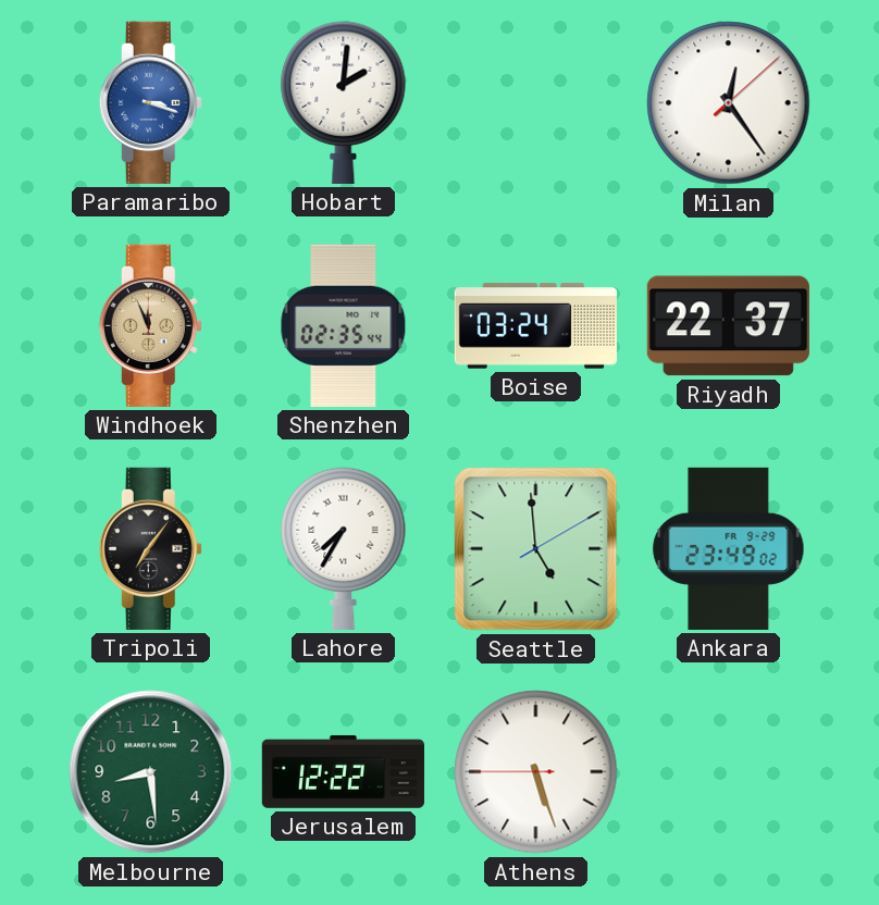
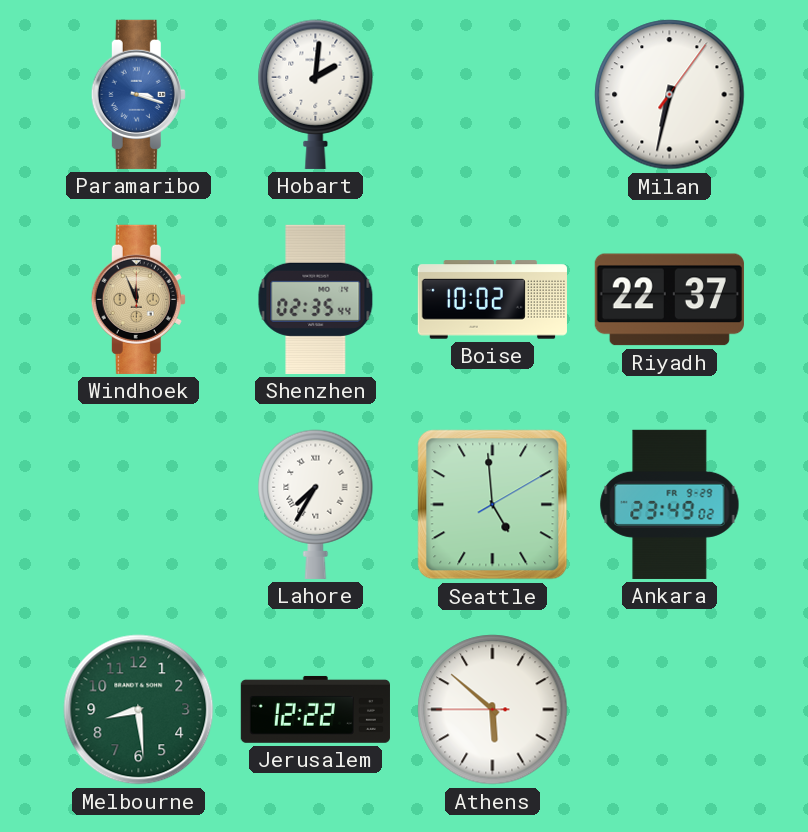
Milan: 12:24 -> 6:32
Boise: 03:24 -> 10:02
Tripoli: 7:06 -> none
Athens: 5:26 -> 5:51
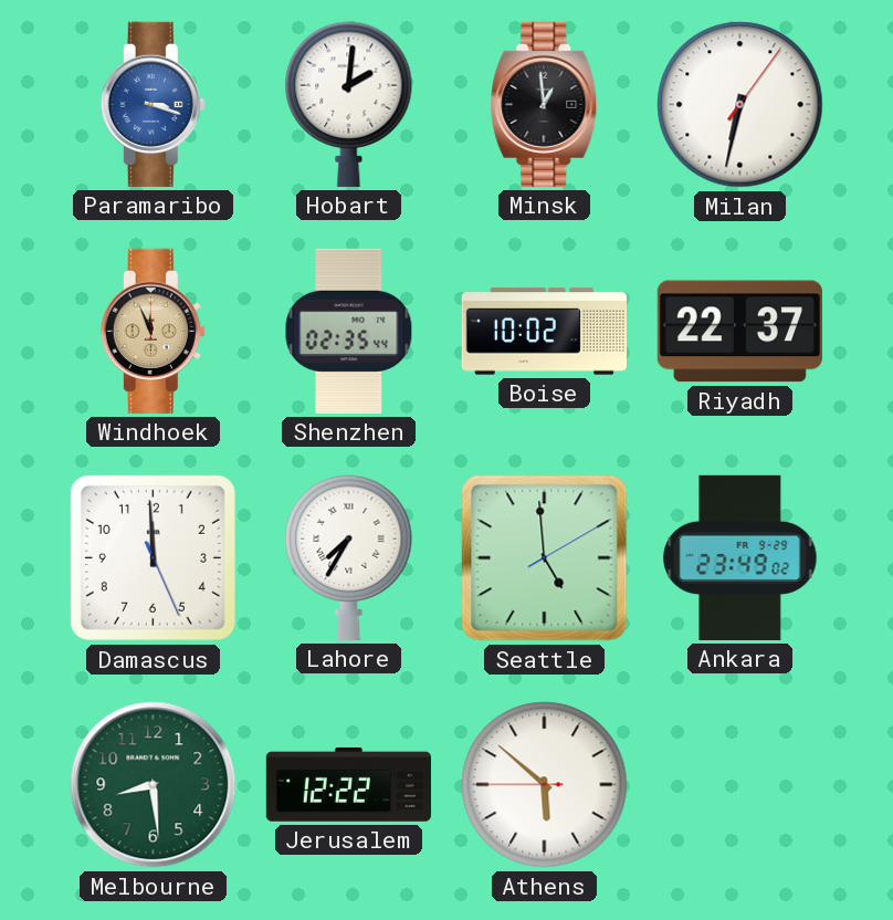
Minsk: none -> 12:59
Damascus: none -> 11:59
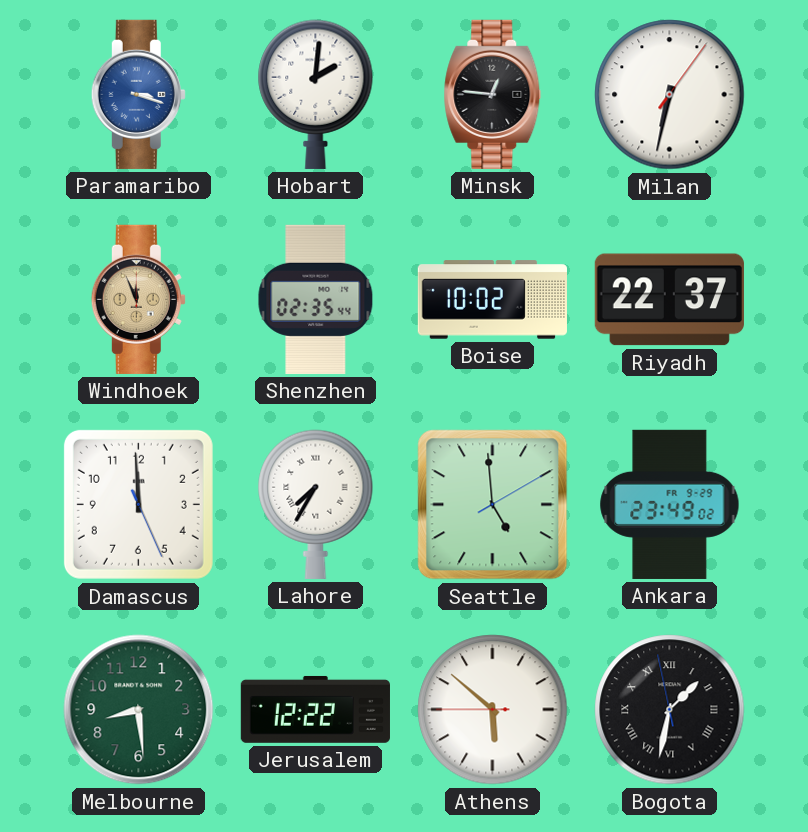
Minsk: 12:59 -> 12:46
Bogota: none -> 1:31
